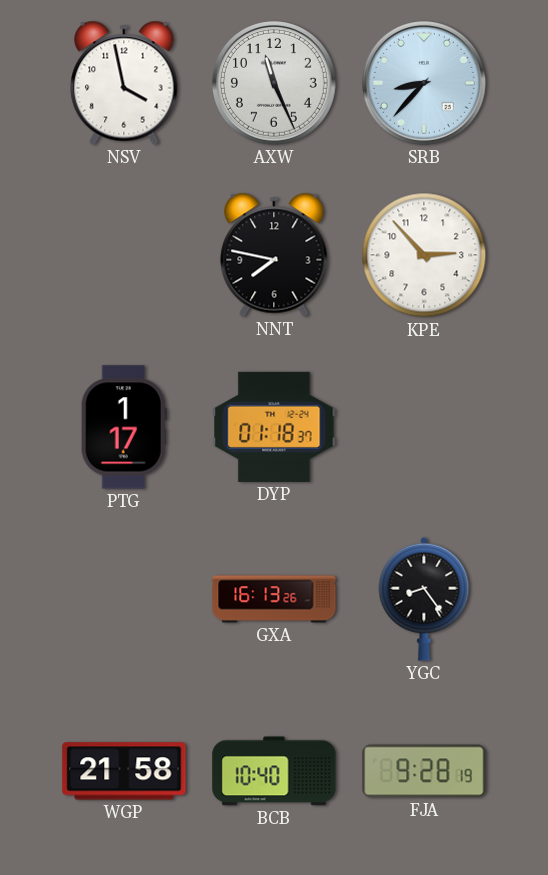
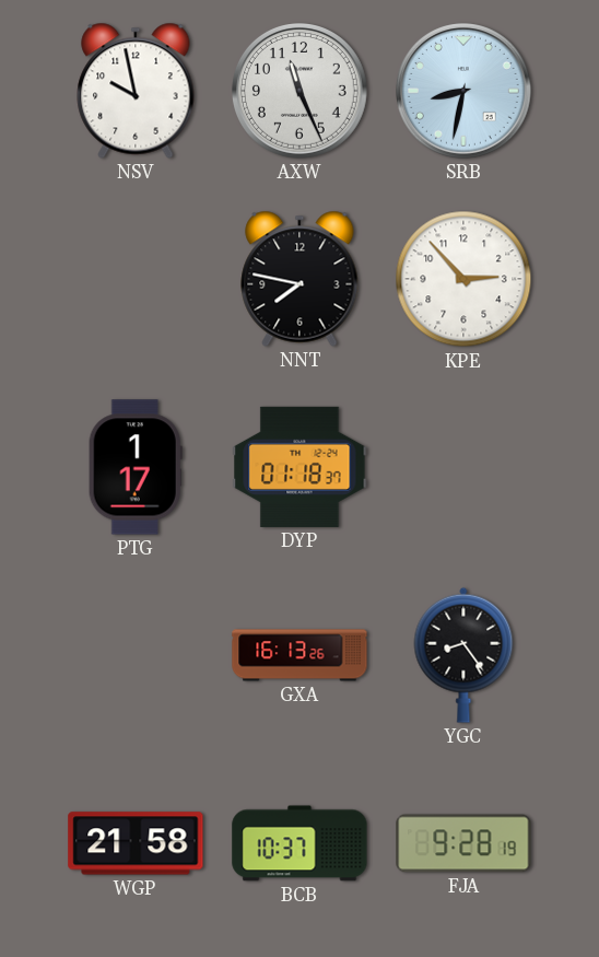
NSV: 3:58 -> 9:58
SRB: 8:37 -> 8:32
BCB: 10:40 -> 10:37
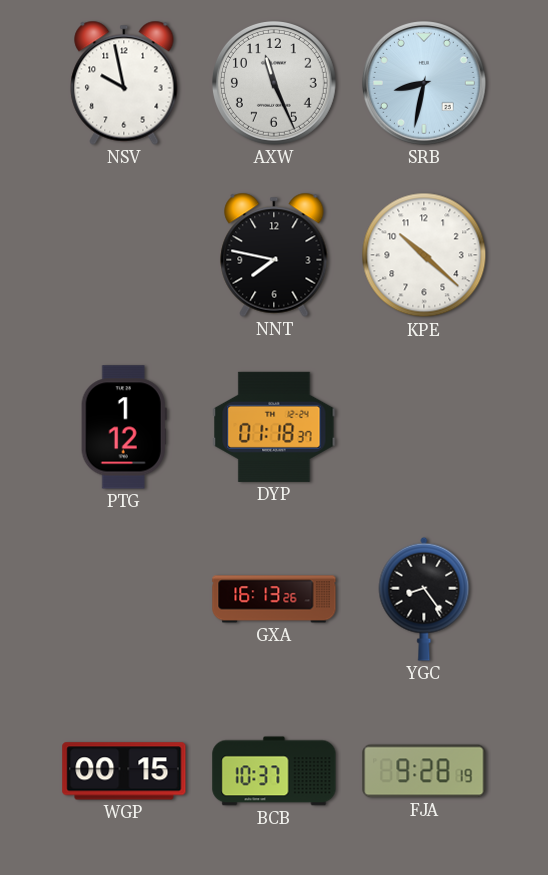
KPE: 2:53 -> 10:22
PTG: 1:17 -> 1:12
WGP: 21:58 -> 00:15
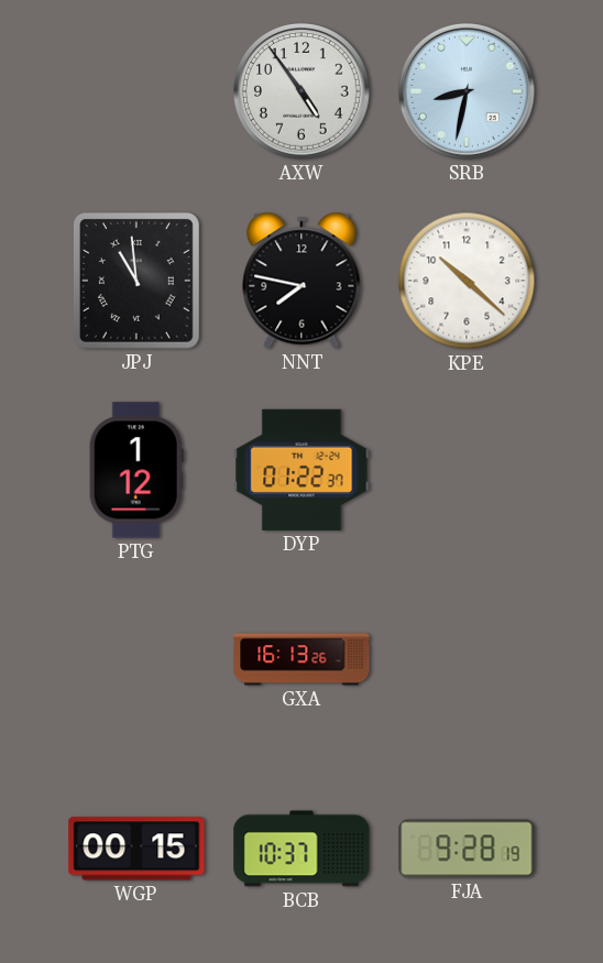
NSV: 9:58 -> none
AXW: 11:26 -> 4:54
JPJ: none -> 10:59
DYP: 01:18 -> 01:22
YGC: 8:24 -> none
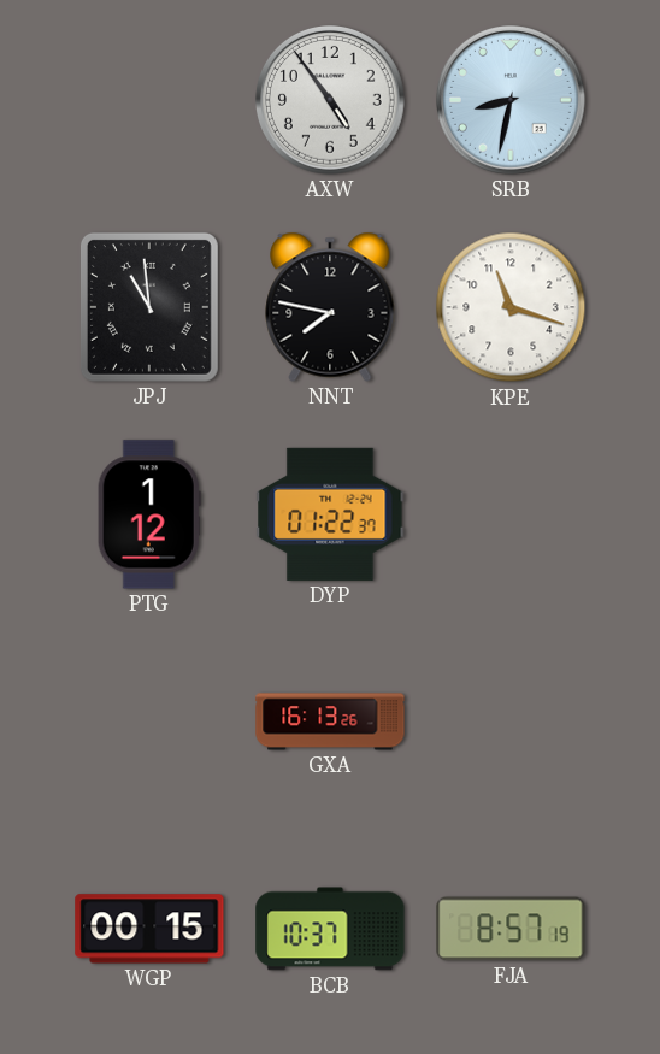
KPE: 10:22 -> 11:18
FJA: 9:28 -> 8:57
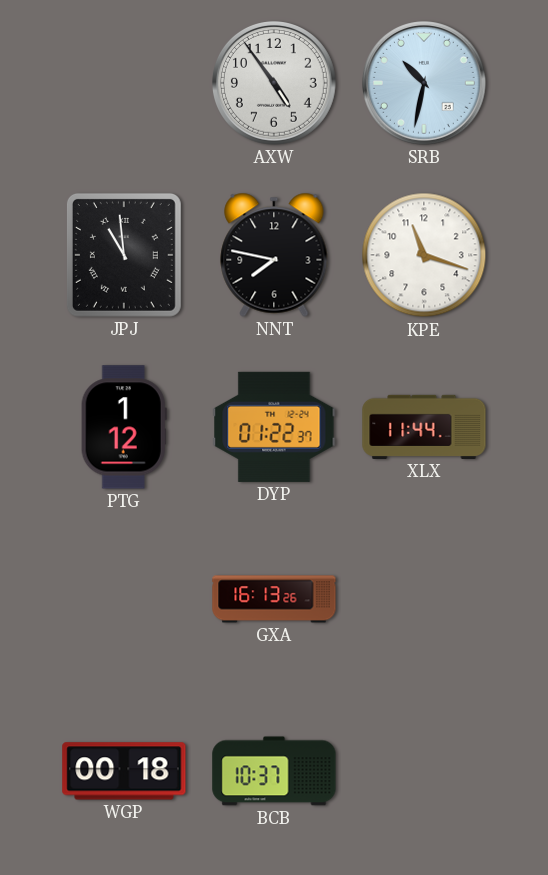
SRB: 8:32 -> 10:32
XLX: none -> 11:44
WGP: 00:15 -> 00:18
FJA: 8:57 -> none
